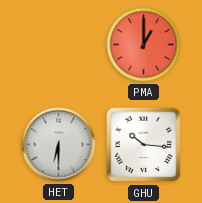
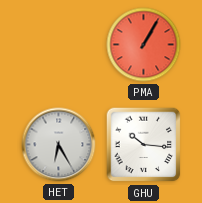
PMA: 1:00 -> 1:05
HET: 6:30 -> 6:25
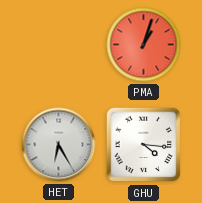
PMA: 1:05 -> 1:03
GHU: 10:16 -> 4:16
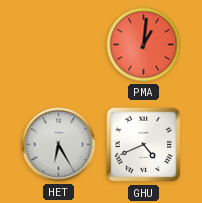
PMA: 1:03 -> 1:01
GHU: 4:16 -> 4:41
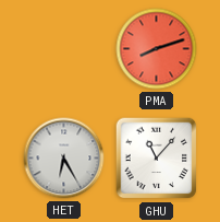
PMA: 1:01 -> 8:12
GHU: 4:41 -> 11:07
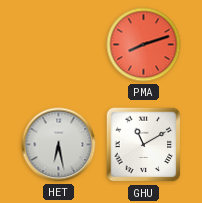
HET: 6:25 -> 6:28
GHU: 11:07 -> 11:10
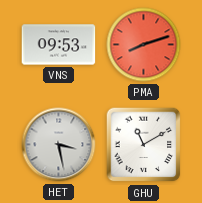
VNS: none -> 09:53
HET: 6:28 -> 3:28
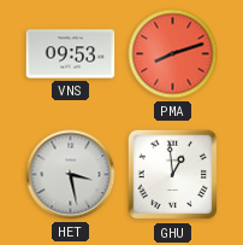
GHU: 11:10 -> 12:59
